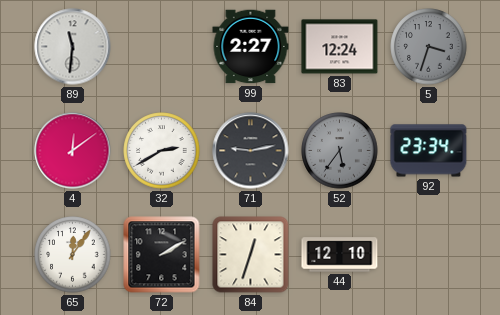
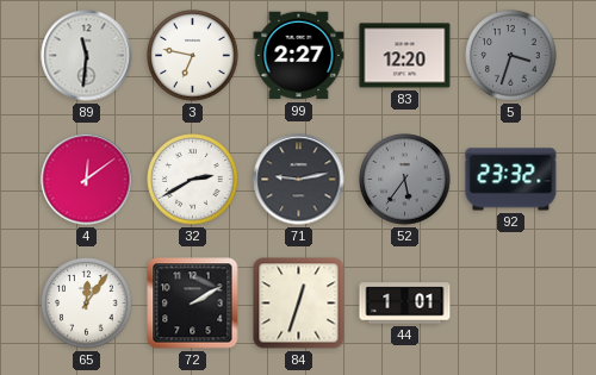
3: none -> 6:47
83: 12:24 -> 12:20
92: 23:34 -> 23:32
44: 12:10 -> 1:01
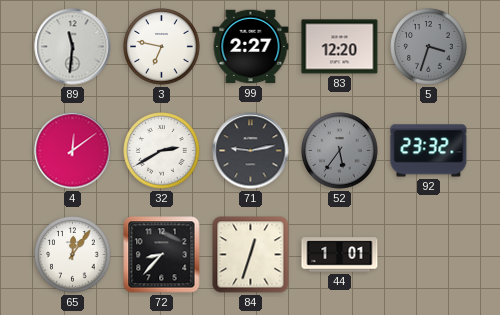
72: 2:10 -> 8:37
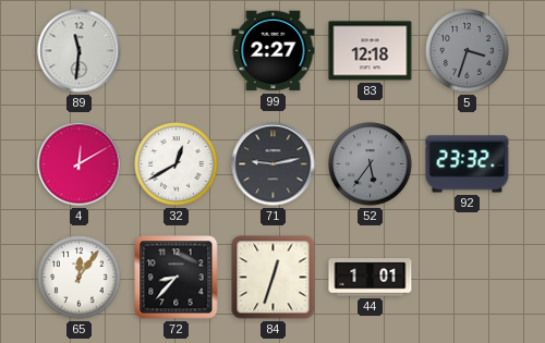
3: 6:47 -> none
83: 12:20 -> 12:18
4: 12:09 -> 12:10
32: 2:40 -> 12:40
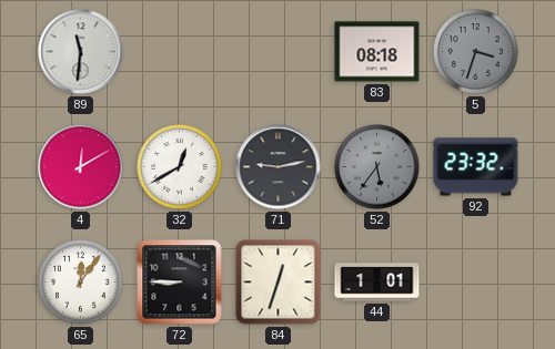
99: 2:27 -> none
83: 12:18 -> 08:18
72: 8:37 -> 8:45
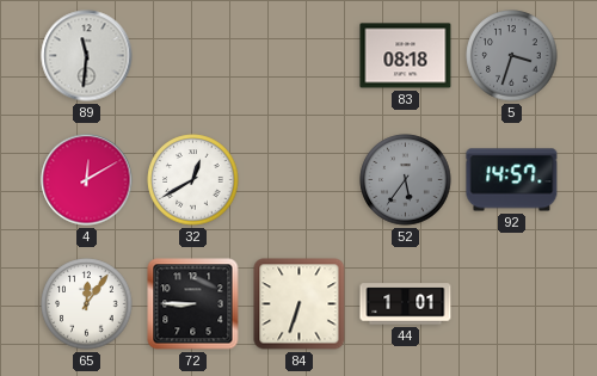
71: 9:13 -> none
92: 23:32 -> 14:57
84: 12:33 -> 6:33
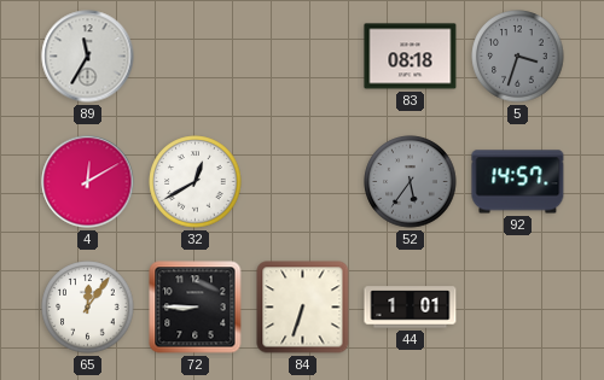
89: 11:31 -> 11:35
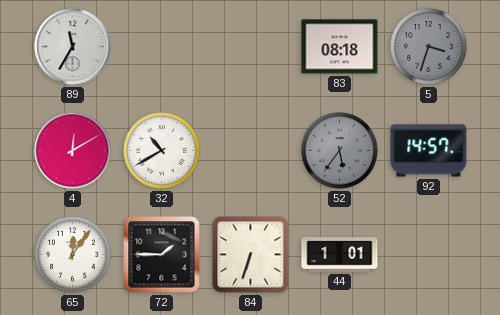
32: 12:40 -> 10:40
72: 8:45 -> 1:45
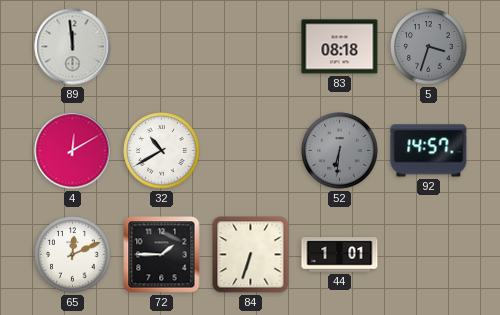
89: 11:35 -> 11:59
52: 5:36 -> 6:31
65: 12:06 -> 12:11
